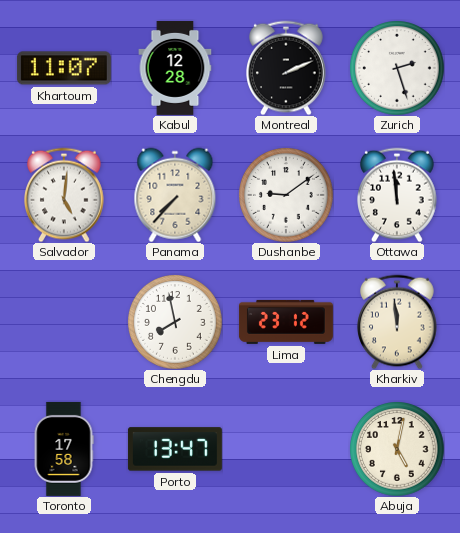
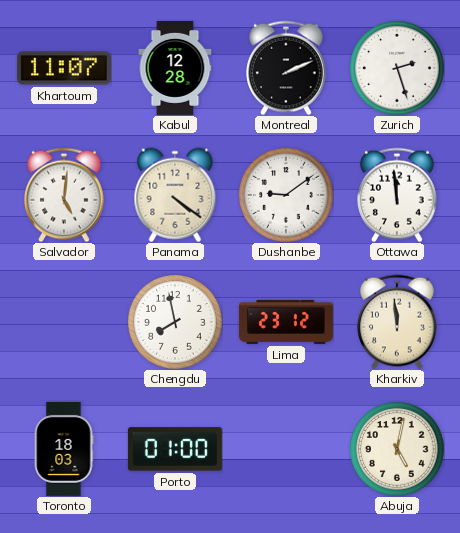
Panama: 7:37 -> 4:21
Toronto: 17:58 -> 18:03
Porto: 13:47 -> 01:00
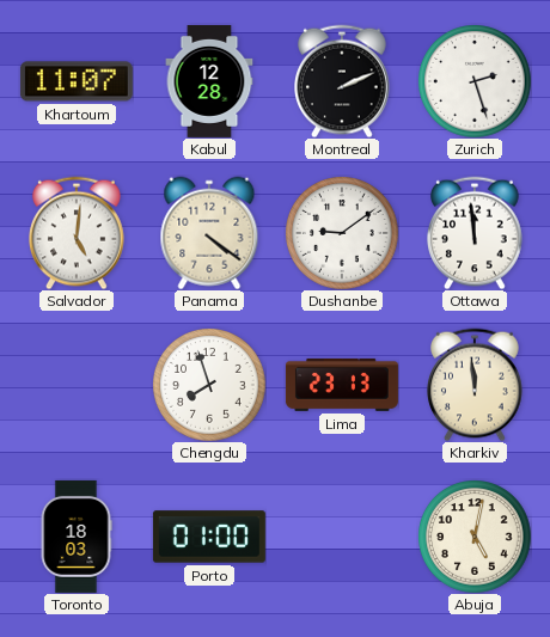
Chengdu: 7:58 -> 7:57
Lima: 23:12 -> 23:13
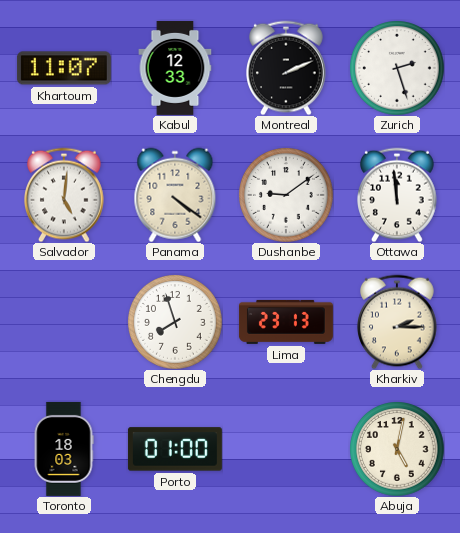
Kabul: 12:28 -> 12:33
Kharkiv: 11:59 -> 2:15
